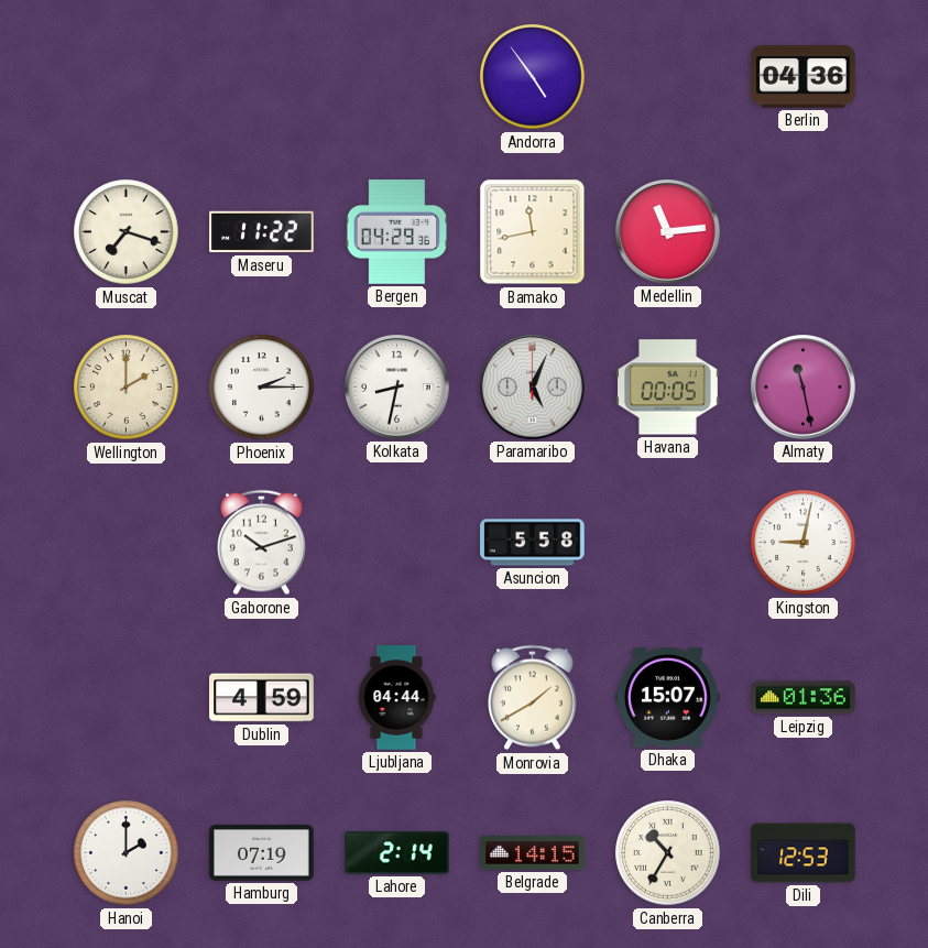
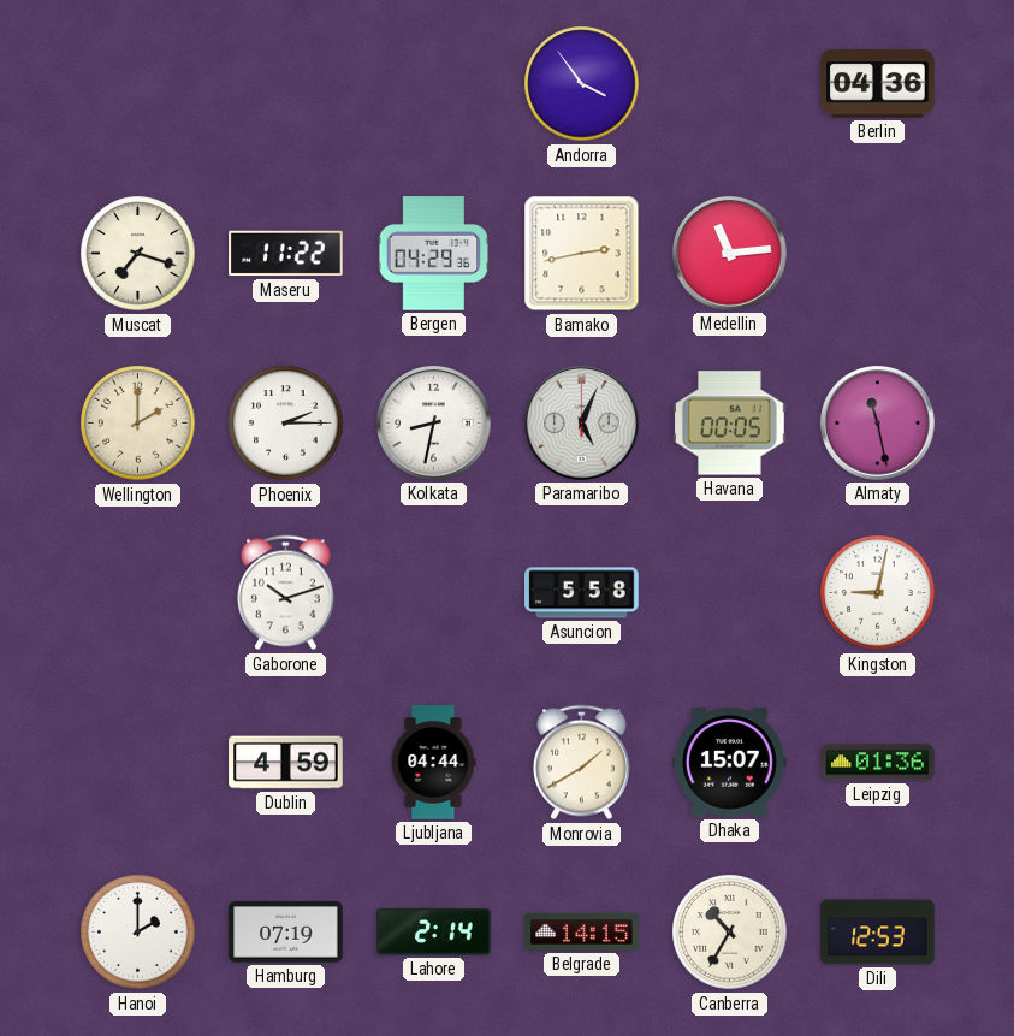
Andorra: 4:54 -> 3:54
Bamako: 11:43 -> 2:43
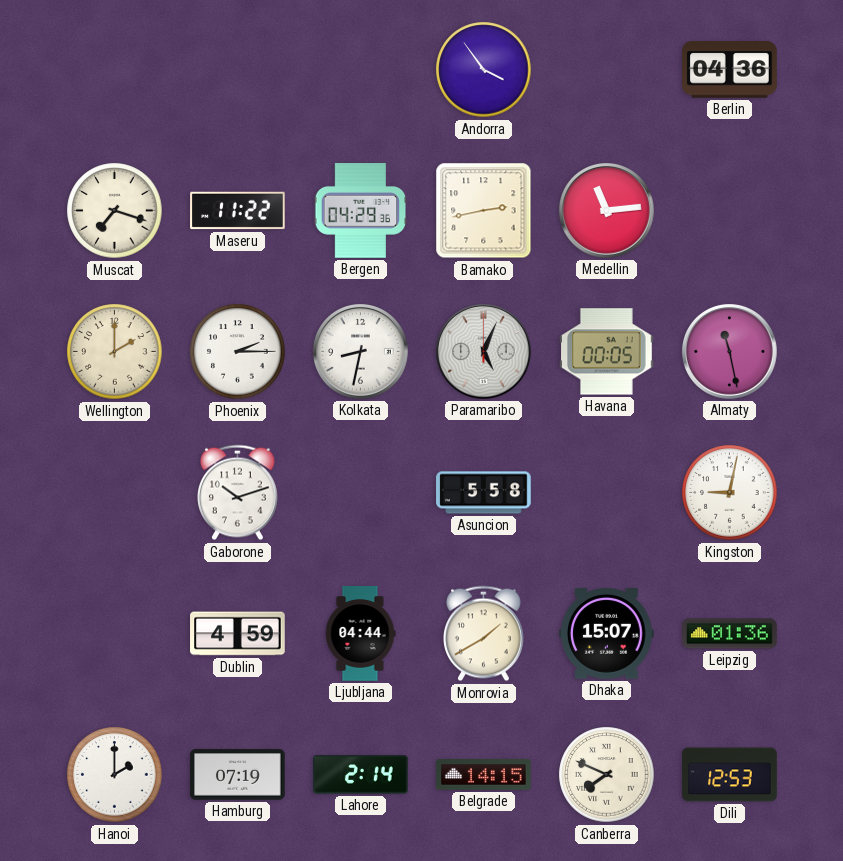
Canberra: 10:35 -> 7:49
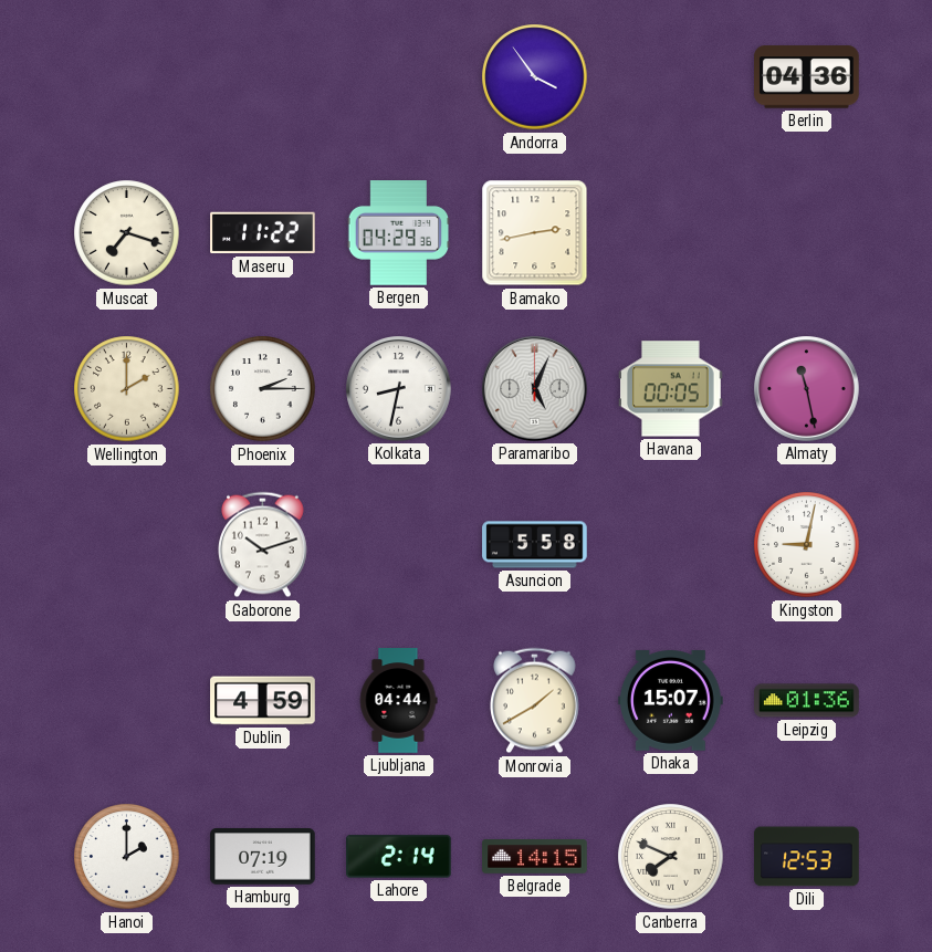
Medellin: 11:14 -> none
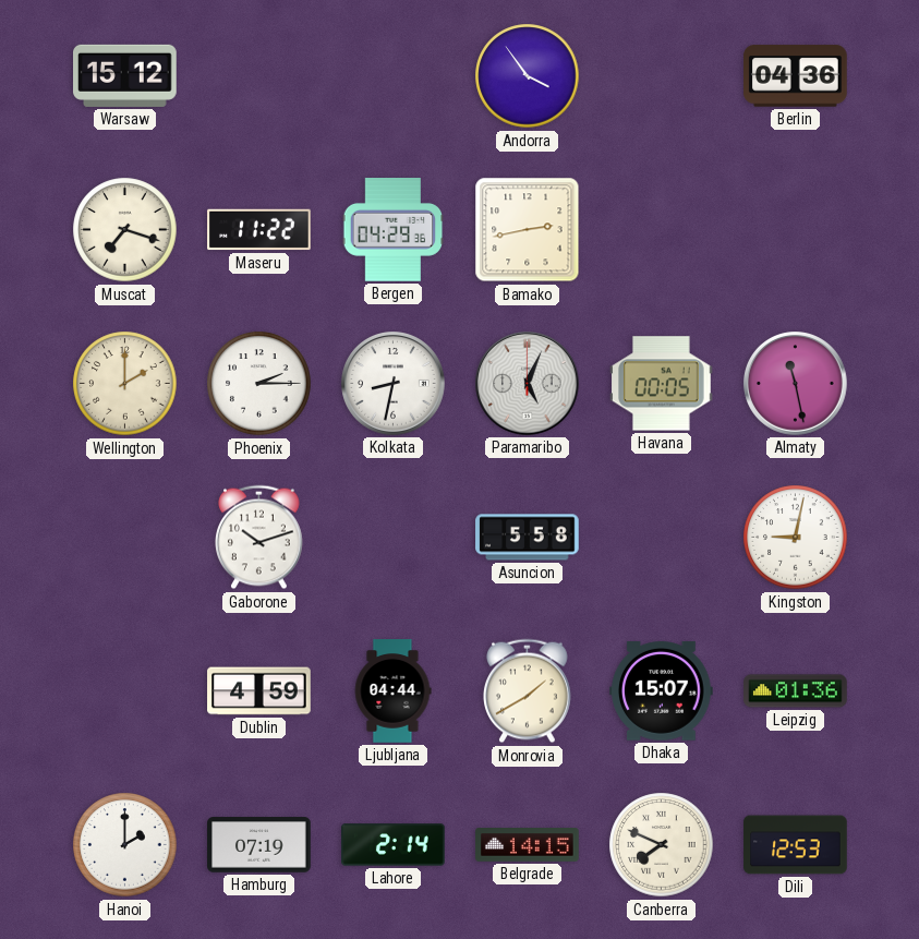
Warsaw: none -> 15:12
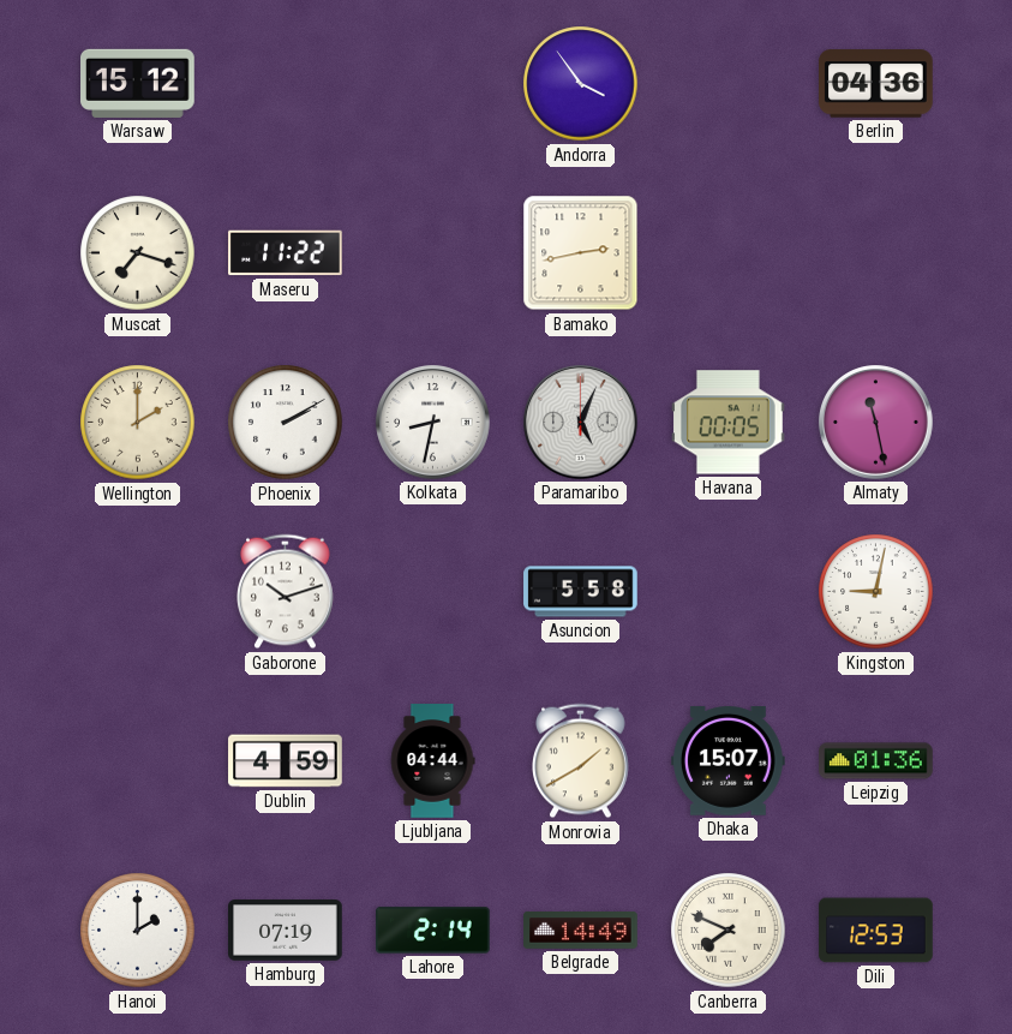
Bergen: 04:29 -> none
Phoenix: 2:15 -> 2:10
Belgrade: 14:15 -> 14:49
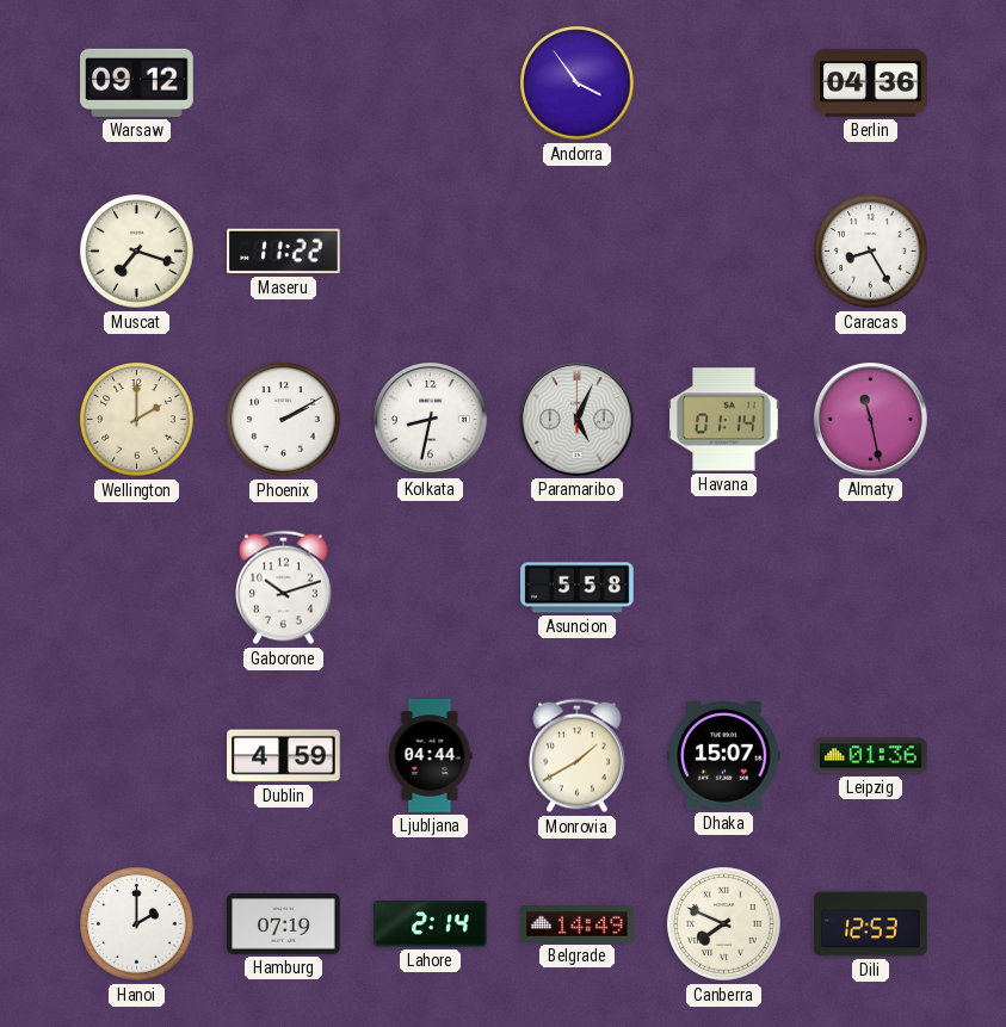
Warsaw: 15:12 -> 09:12
Bamako: 2:43 -> none
Caracas: none -> 8:25
Havana: 00:05 -> 01:14
Kingston: 9:02 -> none
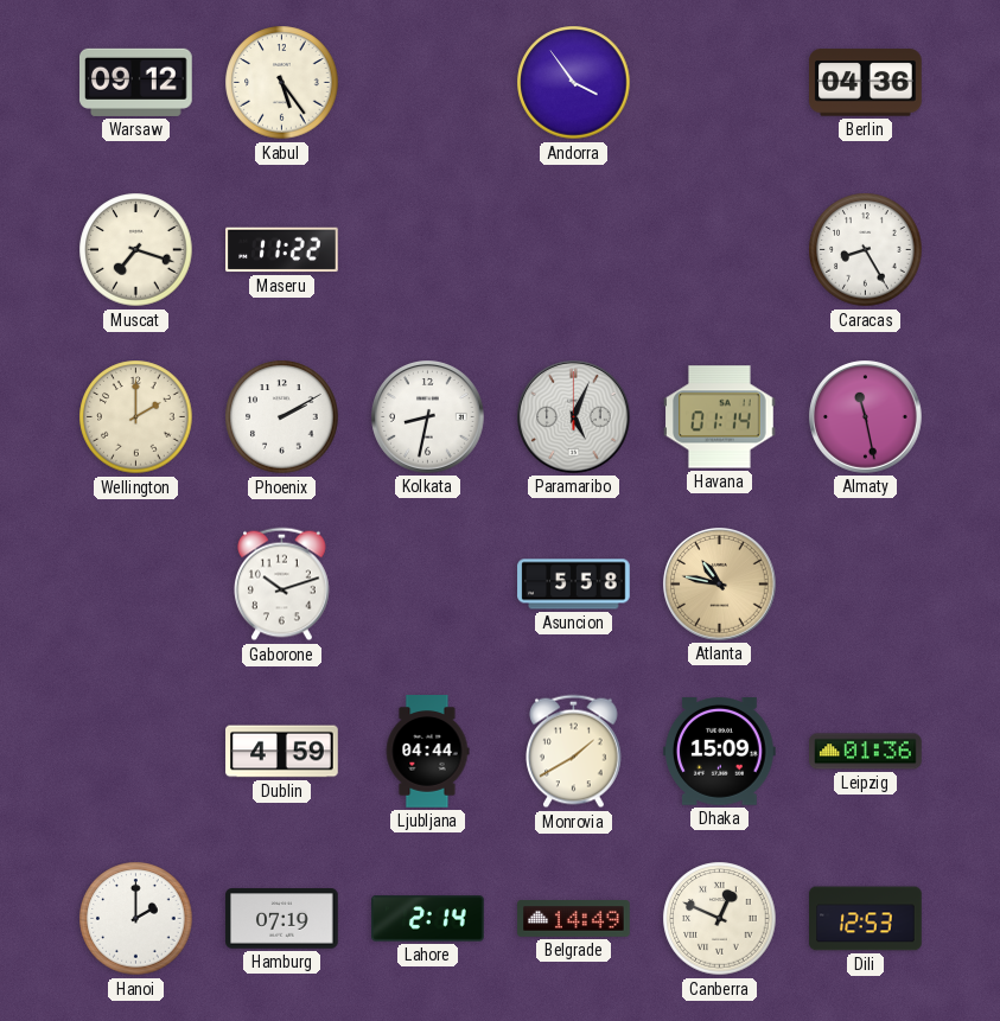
Kabul: none -> 5:24
Atlanta: none -> 10:47
Dhaka: 15:07 -> 15:09
Canberra: 7:49 -> 12:49
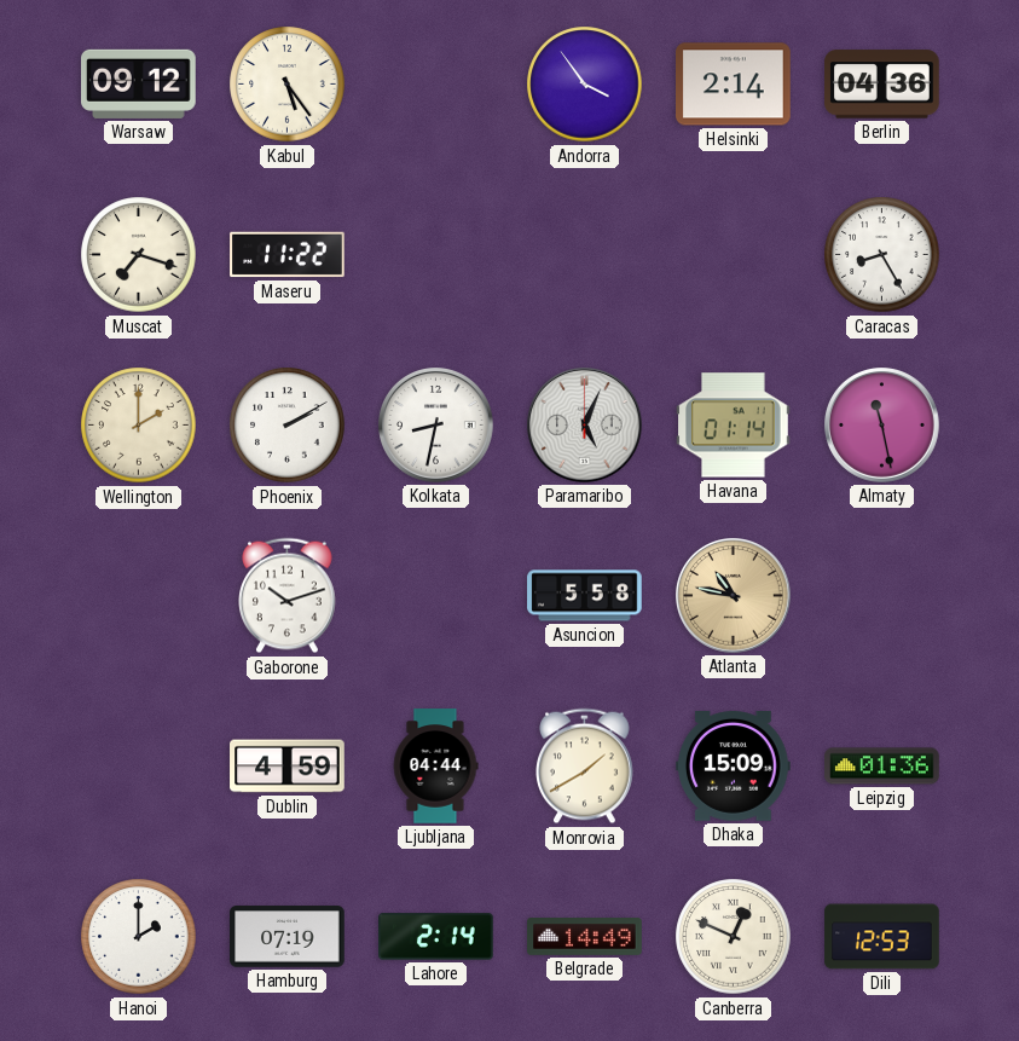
Helsinki: none -> 2:14
